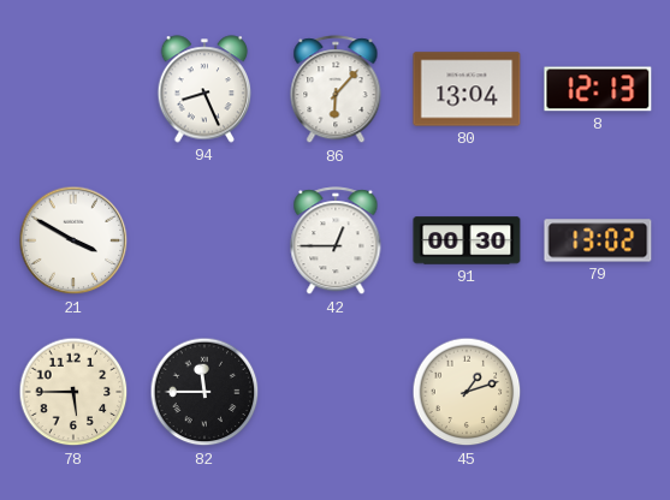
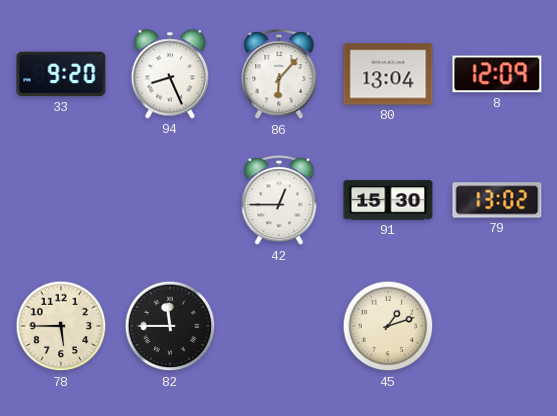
33: none -> 9:20
8: 12:13 -> 12:09
21: 3:50 -> none
91: 00:30 -> 15:30
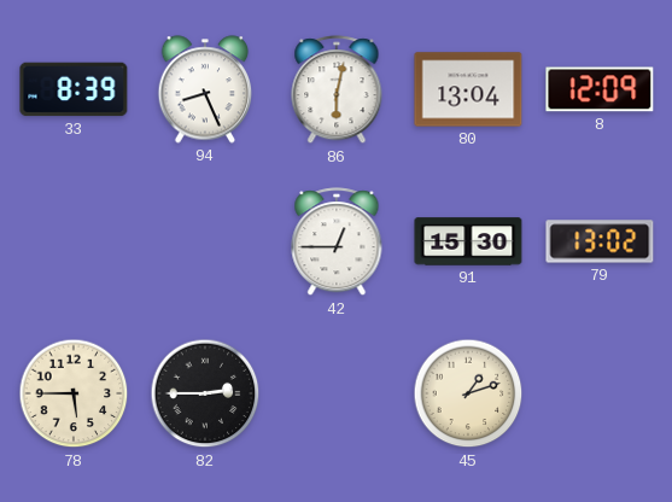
33: 9:20 -> 8:39
86: 6:07 -> 6:02
82: 11:45 -> 2:45
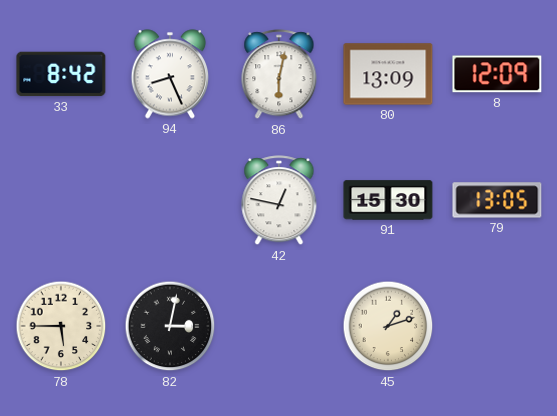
33: 8:39 -> 8:42
80: 13:04 -> 13:09
42: 12:45 -> 12:47
79: 13:02 -> 13:05
82: 2:45 -> 3:02
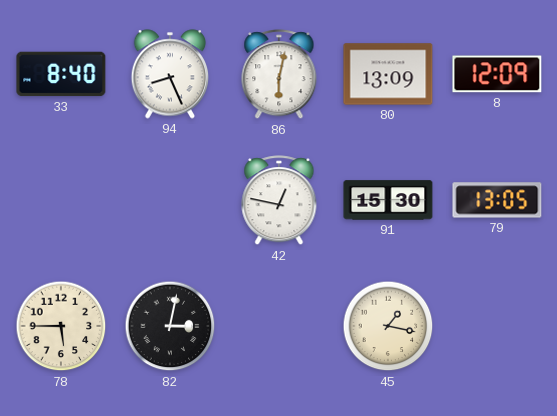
33: 8:42 -> 8:40
45: 1:12 -> 1:17
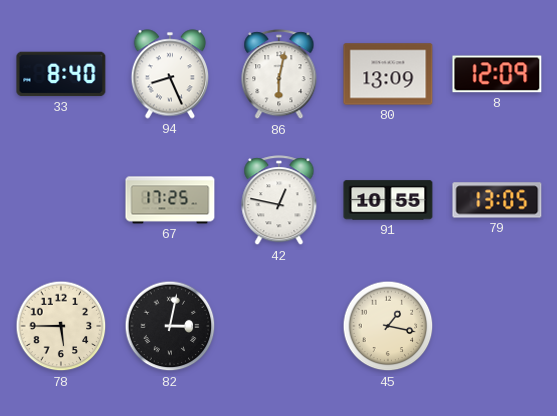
67: none -> 17:25
91: 15:30 -> 10:55
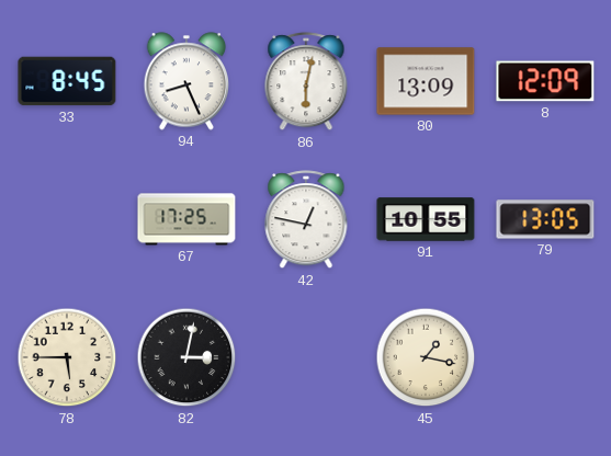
33: 8:40 -> 8:45
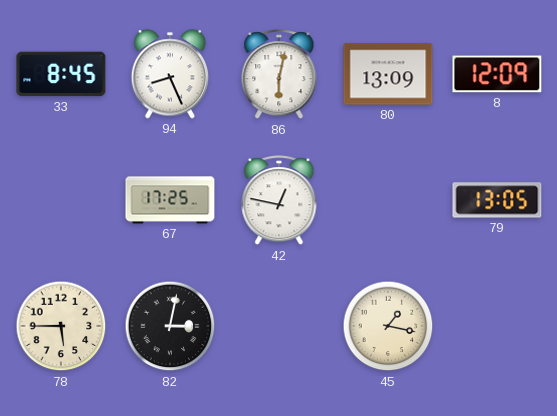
91: 10:55 -> none
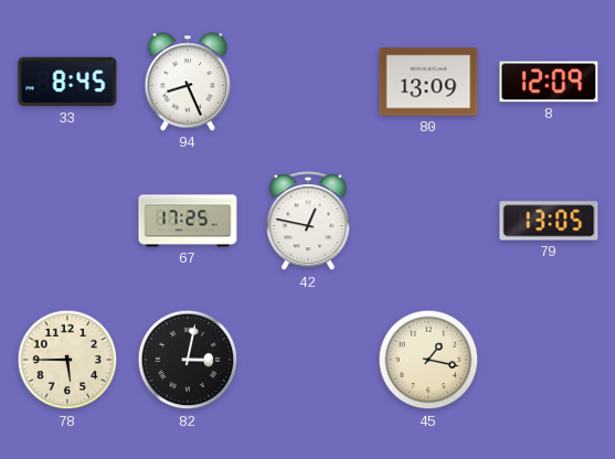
86: 6:02 -> none
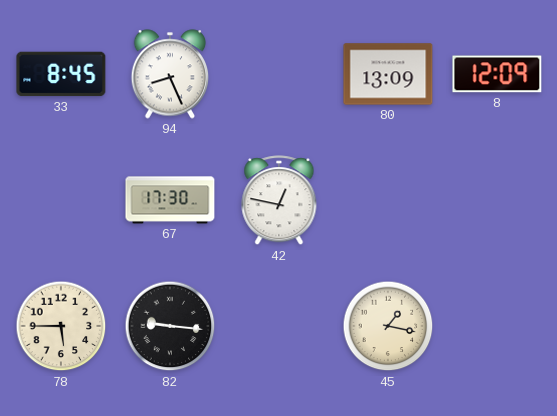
67: 17:25 -> 17:30
79: 13:05 -> none
82: 3:02 -> 9:16
